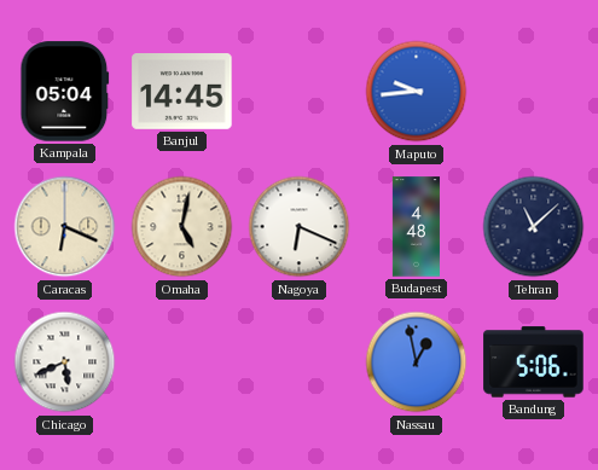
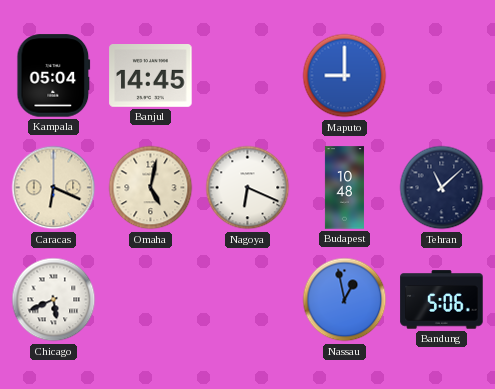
Maputo: 9:44 -> 9:00
Budapest: 4:48 -> 10:48
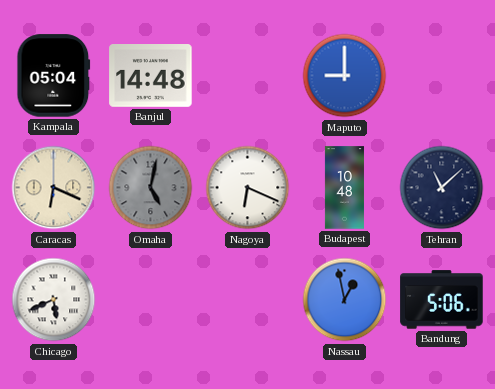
Banjul: 14:45 -> 14:48
Omaha dial: cream -> grey
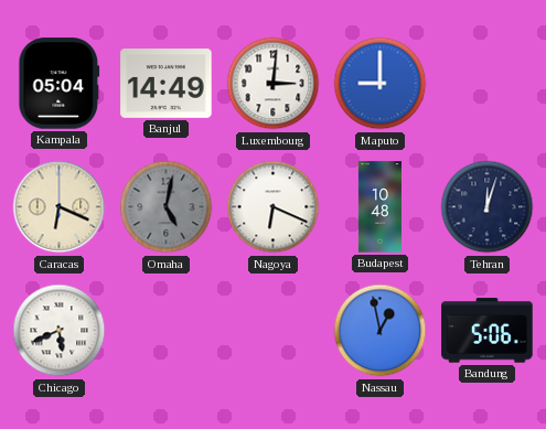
Banjul: 14:48 -> 14:49
Luxembourg: none -> 3:01
Tehran: 11:08 -> 12:03
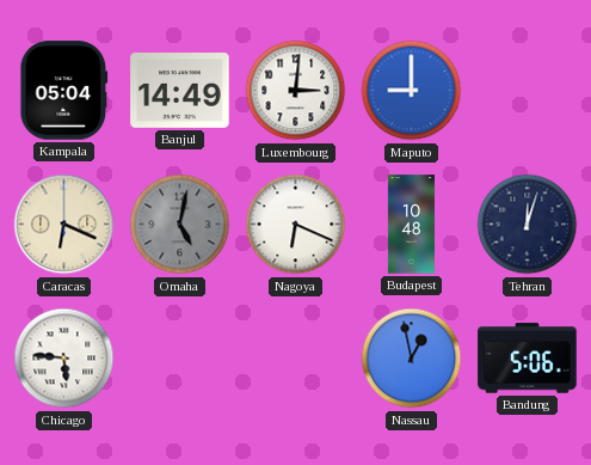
Chicago: 5:41 -> 5:46
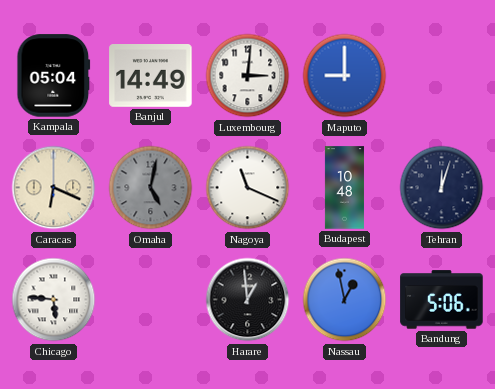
Nagoya: 6:19 -> 11:19
Harare: none -> 12:59
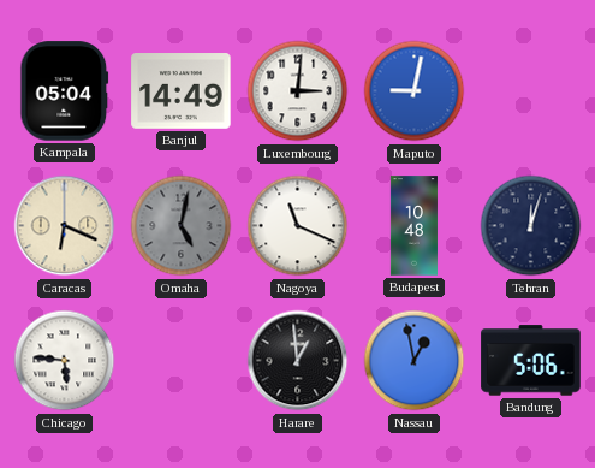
Maputo: 9:00 -> 9:02
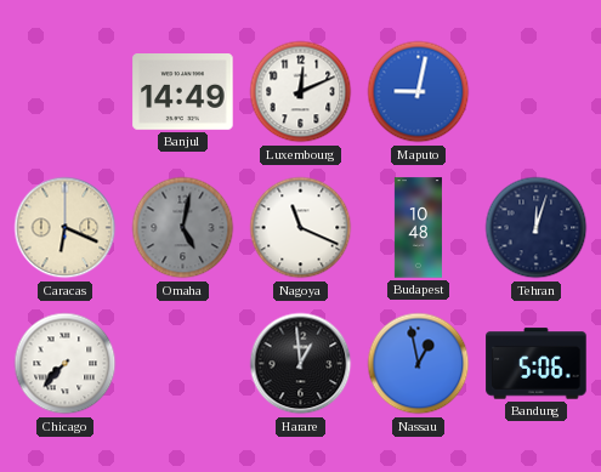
Kampala: 05:04 -> none
Luxembourg: 3:01 -> 12:11
Chicago: 5:46 -> 7:37
